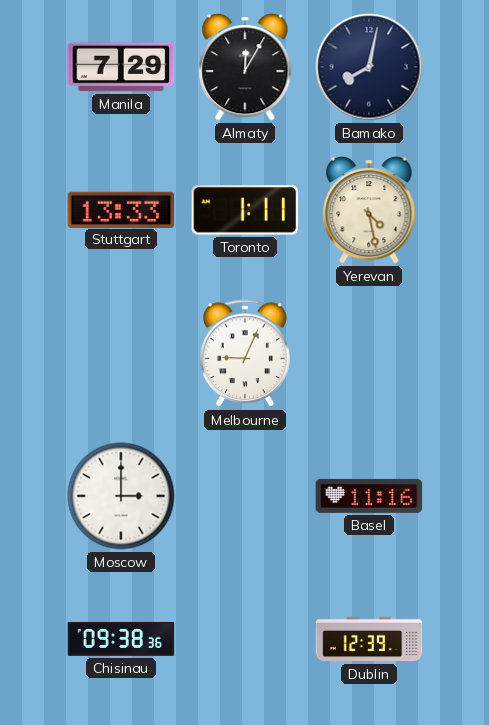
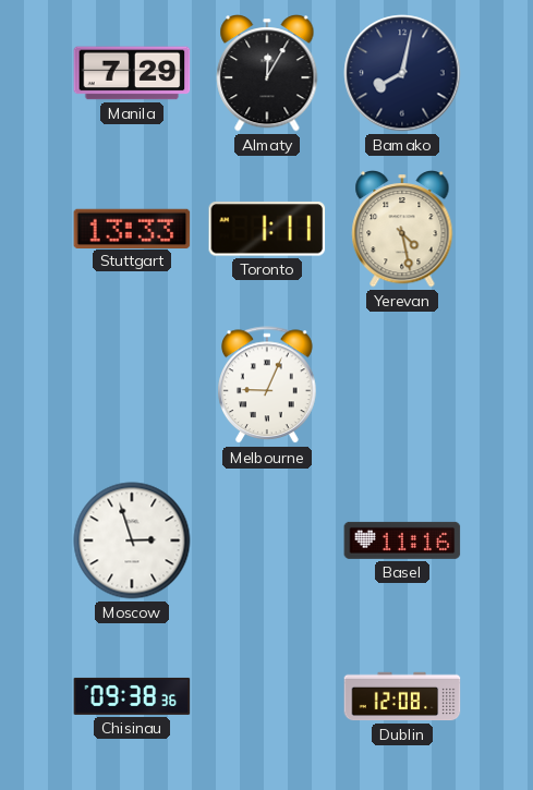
Moscow: 3:00 -> 2:57
Dublin: 12:39 -> 12:08
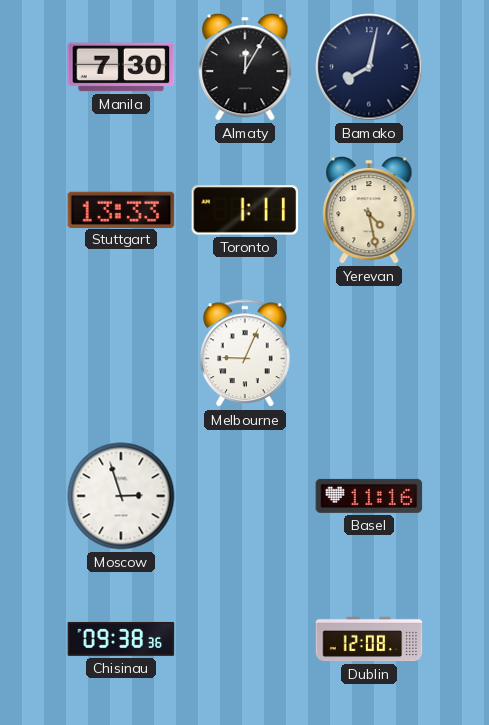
Manila: 7:29 -> 7:30
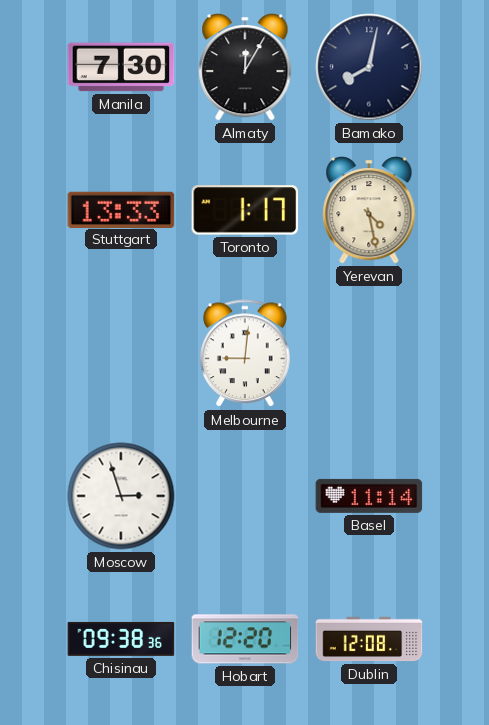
Toronto: 1:11 -> 1:17
Melbourne: 9:04 -> 9:01
Basel: 11:16 -> 11:14
Hobart: none -> 12:20
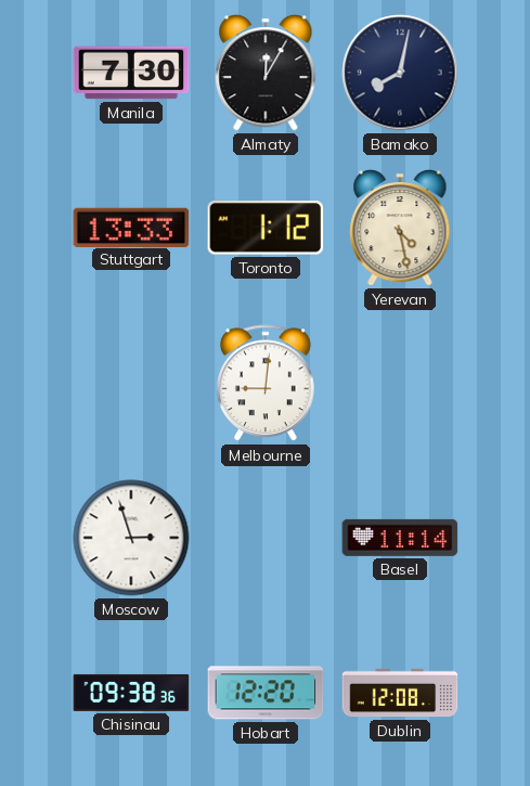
Toronto: 1:17 -> 1:12
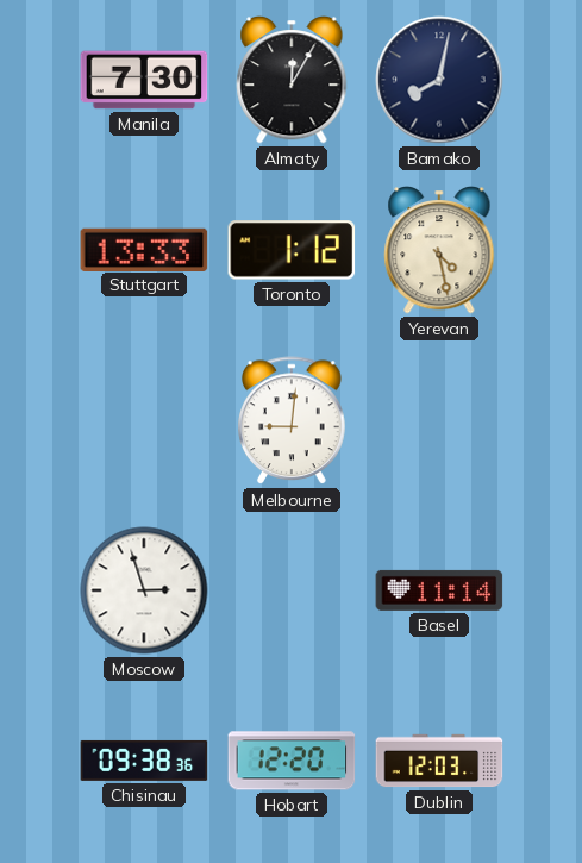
Dublin: 12:08 -> 12:03
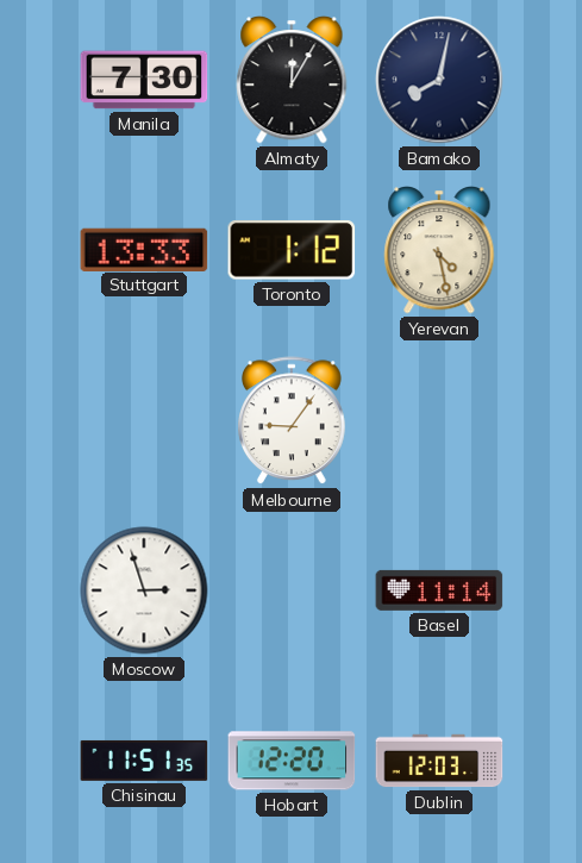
Melbourne: 9:01 -> 9:06
Chisinau: 09:38 -> 11:51
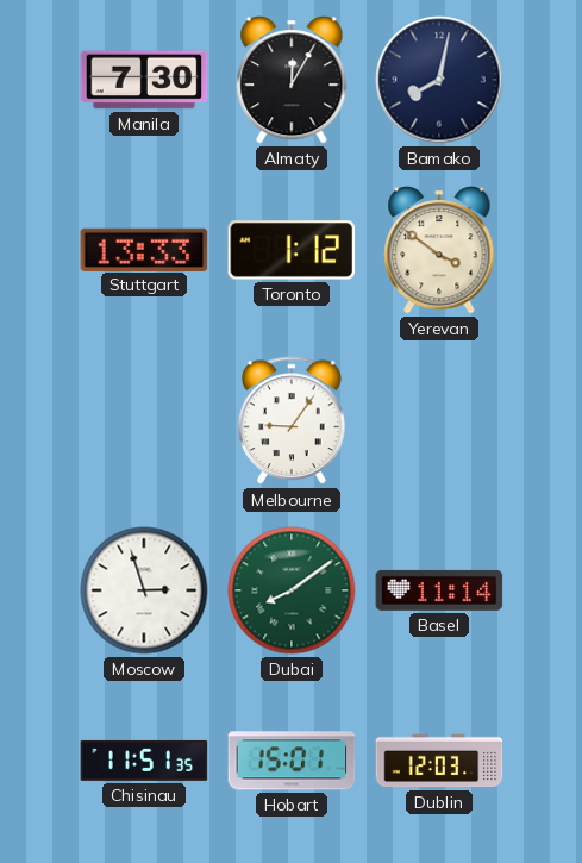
Yerevan: 4:28 -> 3:51
Dubai: none -> 8:09
Hobart: 12:20 -> 15:01
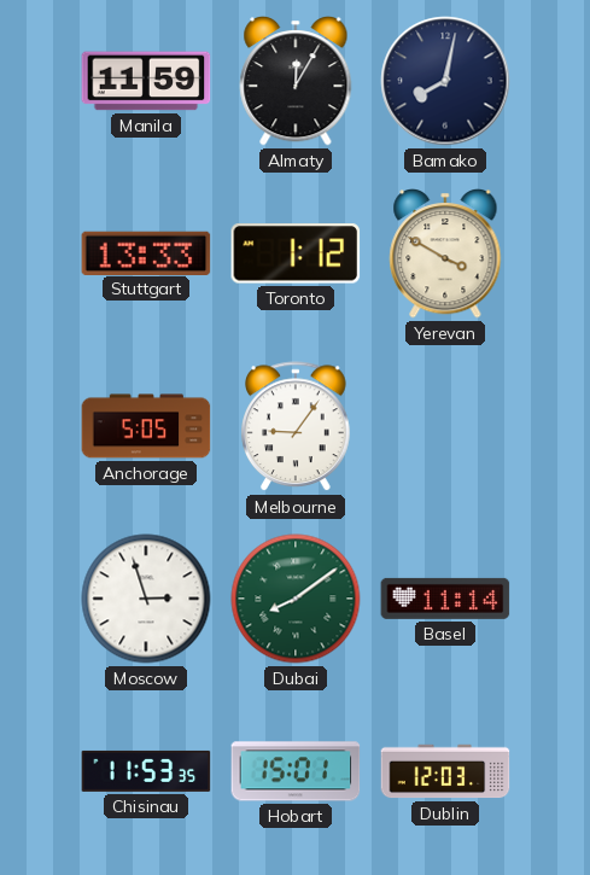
Manila: 7:30 -> 11:59
Yerevan: 3:51 -> 3:50
Anchorage: none -> 5:05
Chisinau: 11:51 -> 11:53
